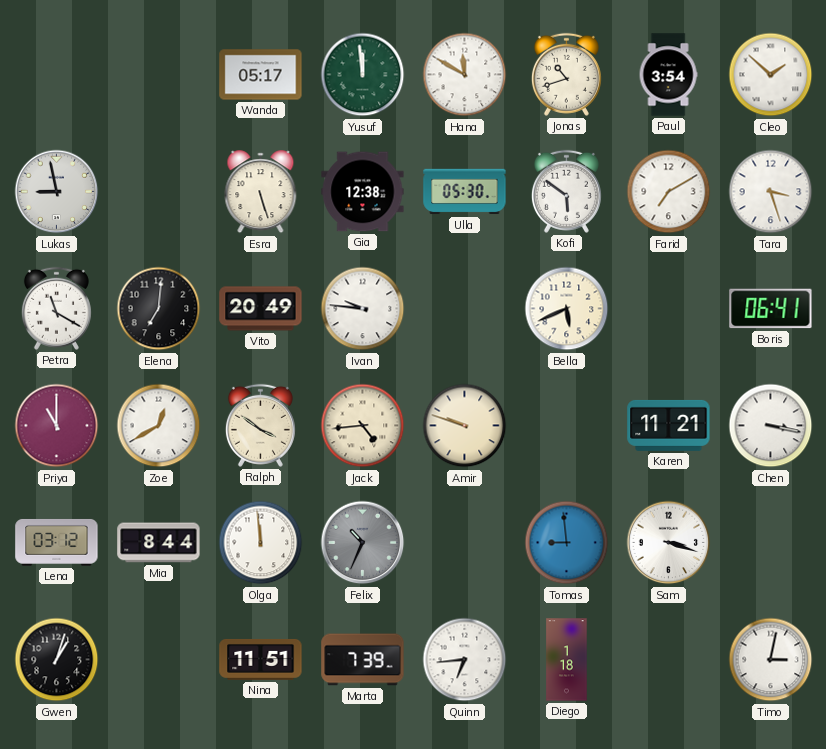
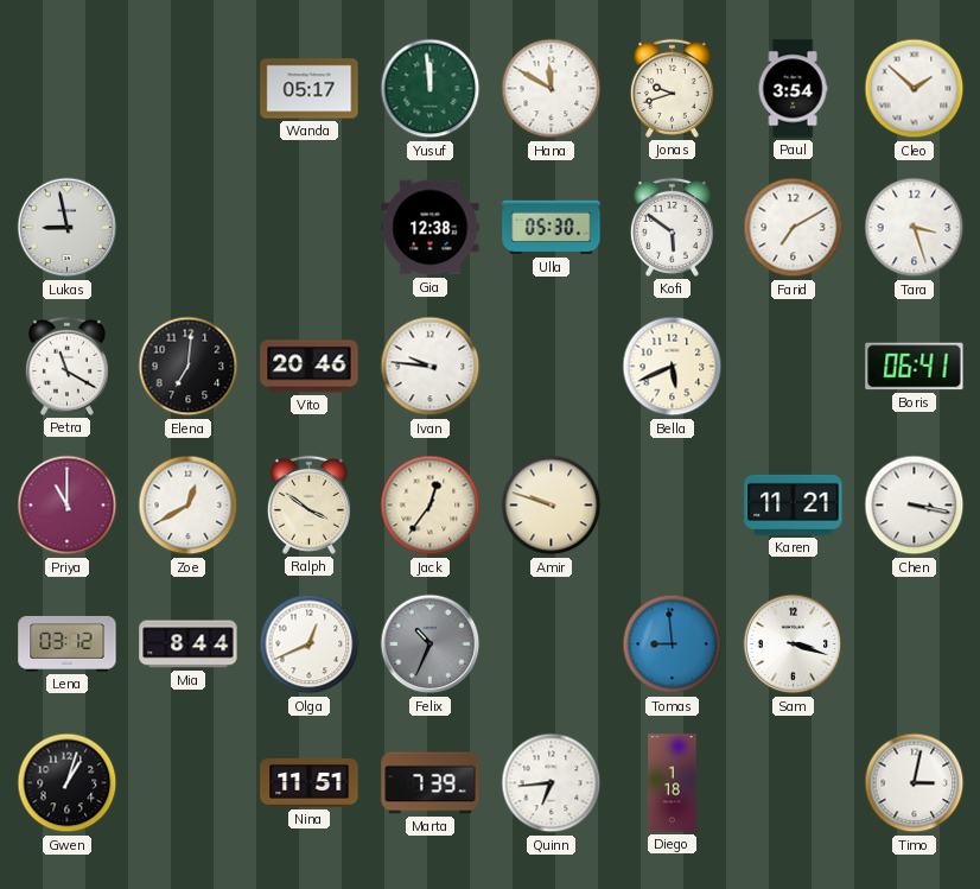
Jonas: 10:42 -> 9:42
Esra: 5:27 -> none
Vito: 20:49 -> 20:46
Jack: 4:44 -> 12:36
Olga: 11:59 -> 12:41
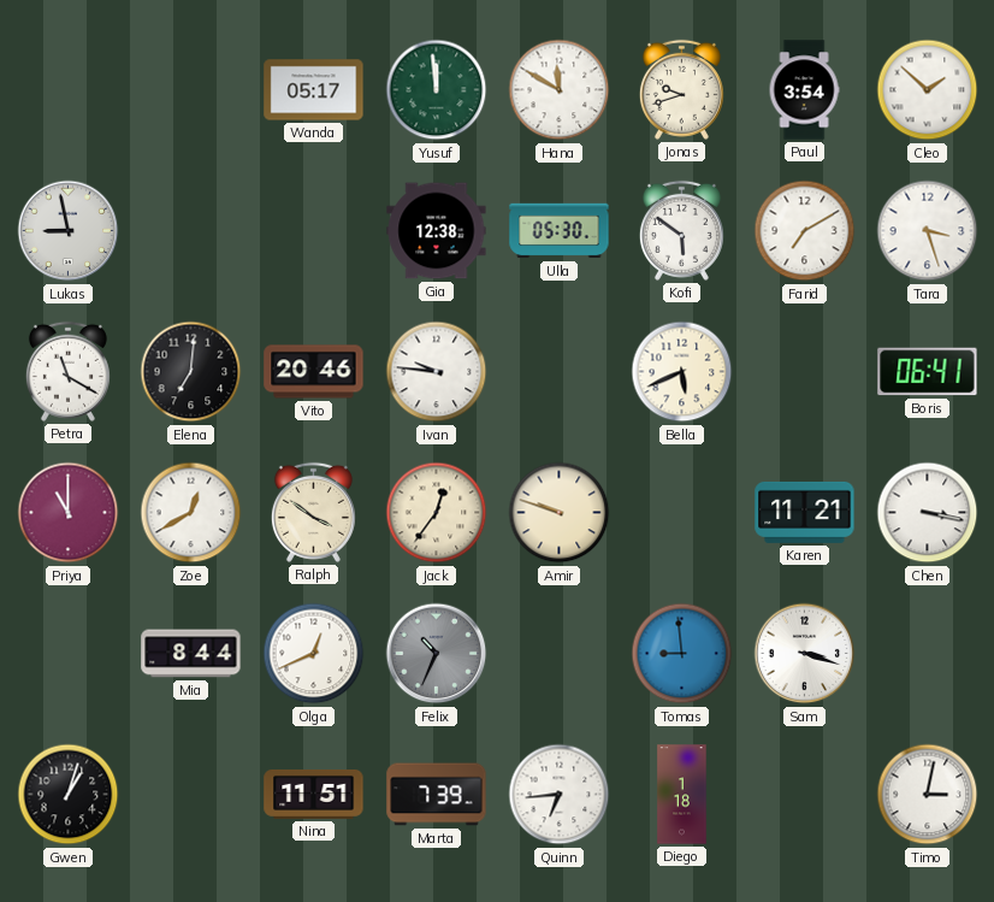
Lena: 03:12 -> none
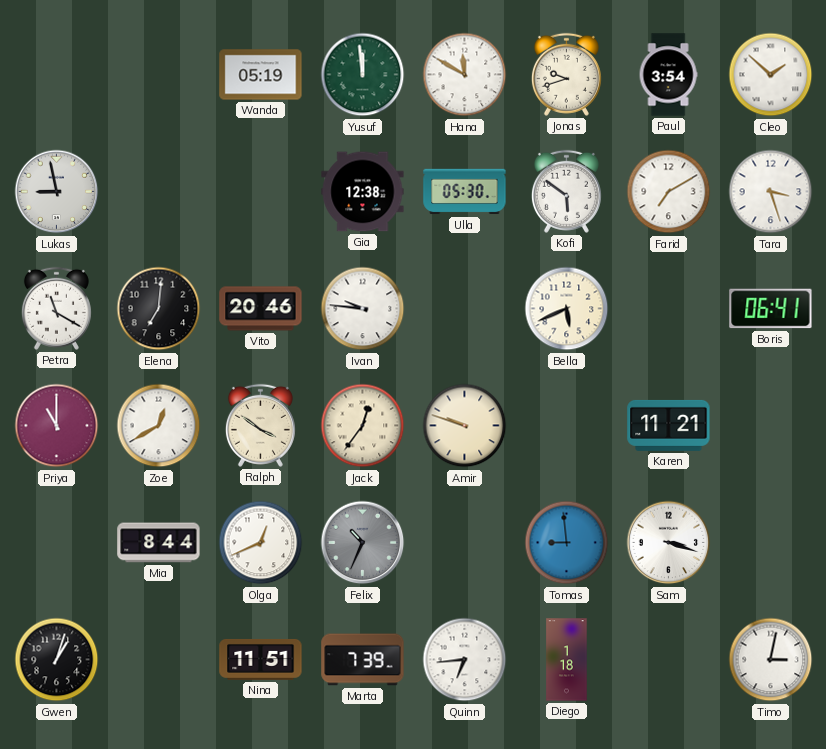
Wanda: 05:17 -> 05:19
Chen: 3:17 -> none
